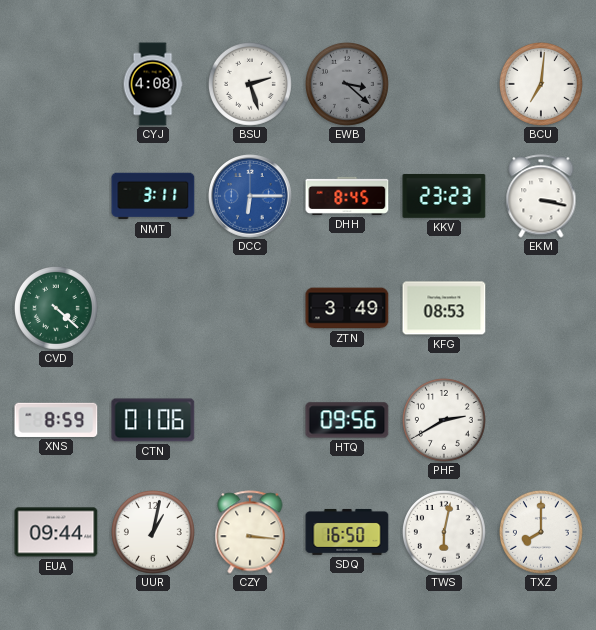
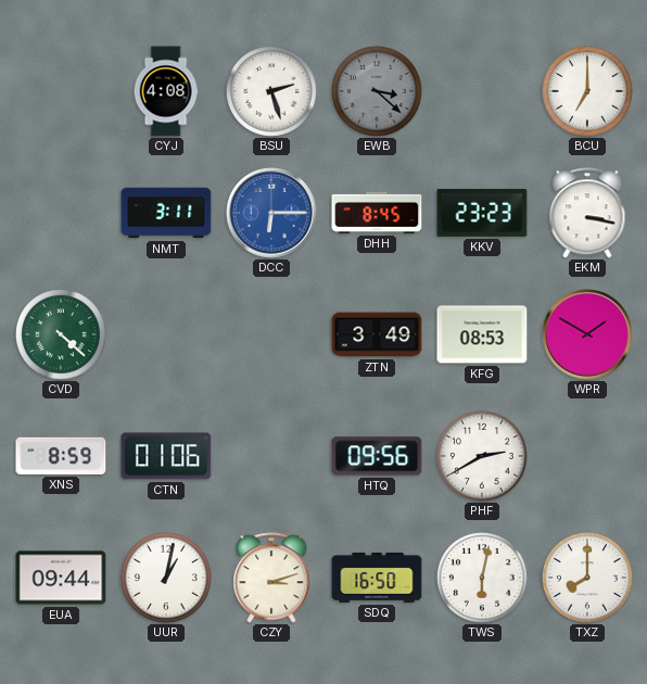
BCU: 7:01 -> 7:00
WPR: none -> 1:50
CZY: 3:16 -> 3:12
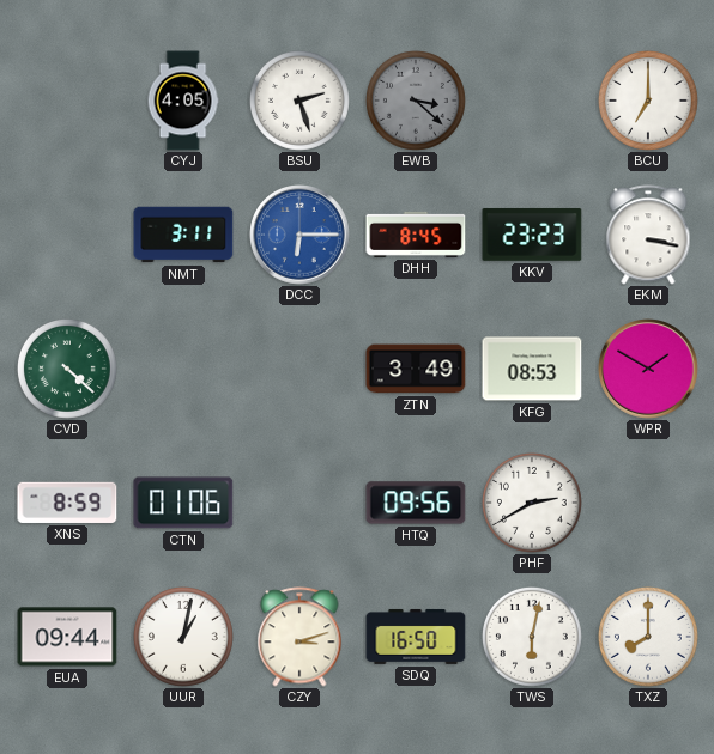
CYJ: 4:08 -> 4:05
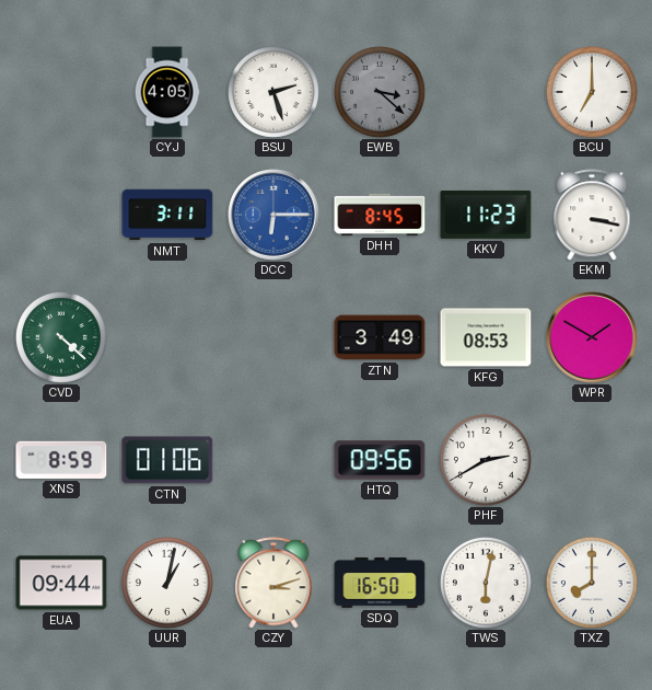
KKV: 23:23 -> 11:23
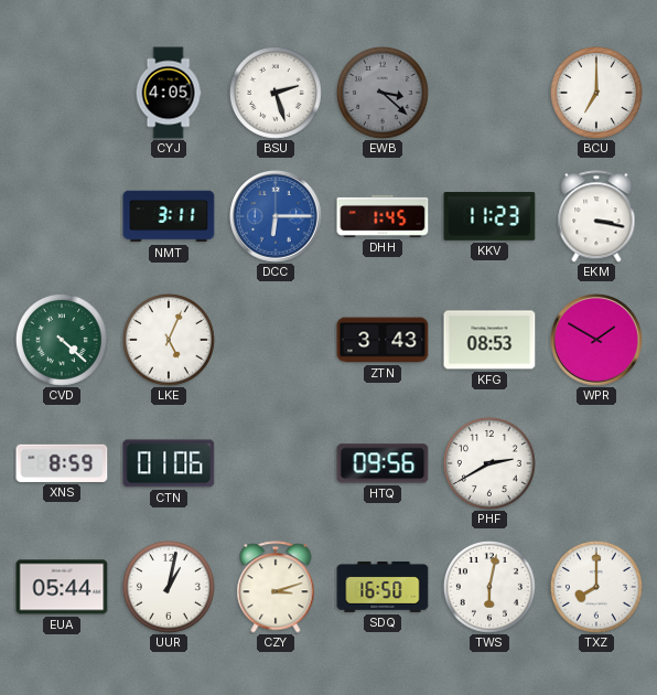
DHH: 8:45 -> 1:45
LKE: none -> 5:04
ZTN: 3:49 -> 3:43
EUA: 09:44 -> 05:44
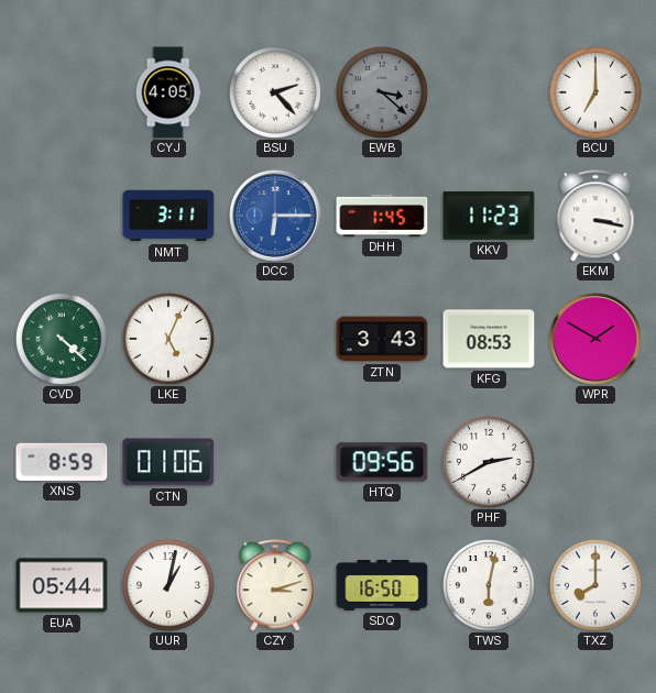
BSU: 2:27 -> 2:23
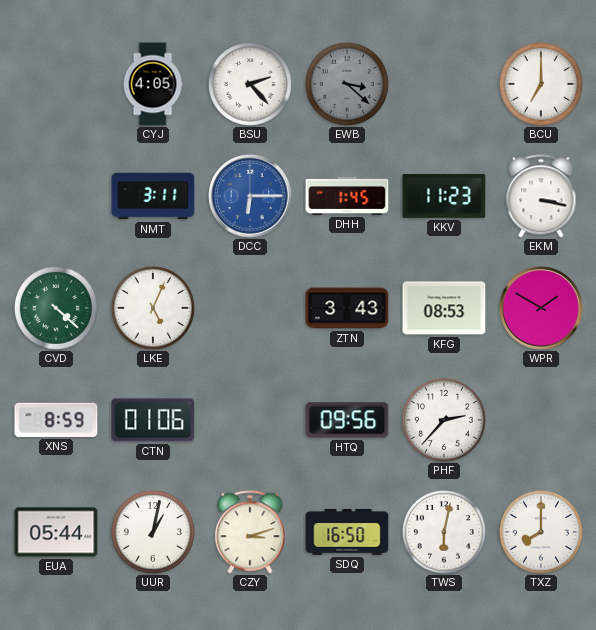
PHF: 2:40 -> 2:37
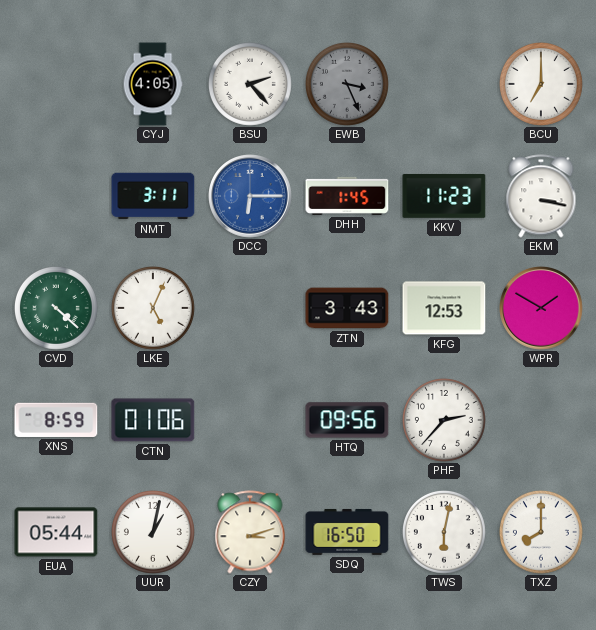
EWB: 3:22 -> 3:26
KFG: 08:53 -> 12:53
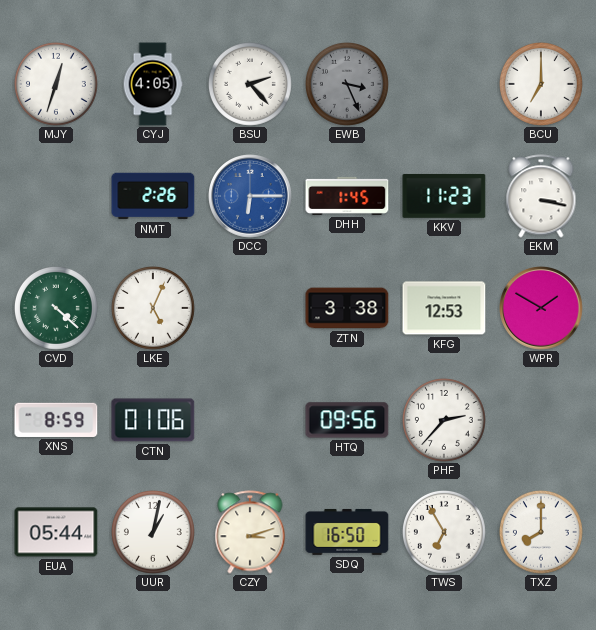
MJY: none -> 12:33
NMT: 3:11 -> 2:26
ZTN: 3:43 -> 3:38
TWS: 6:02 -> 6:55
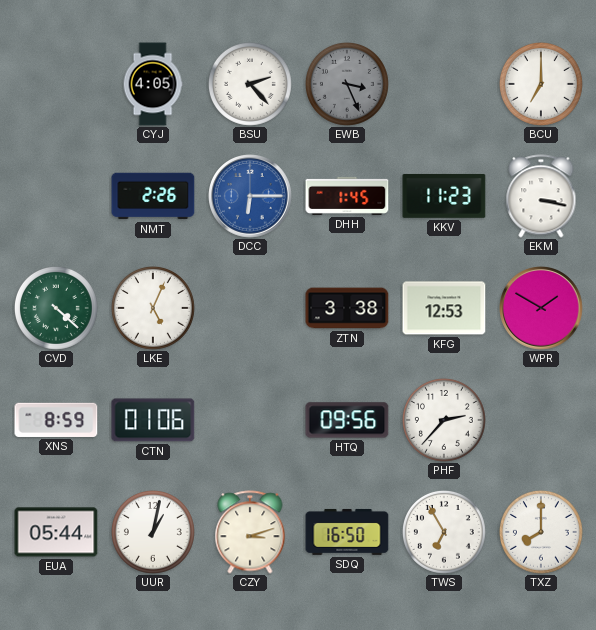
MJY: 12:33 -> none
